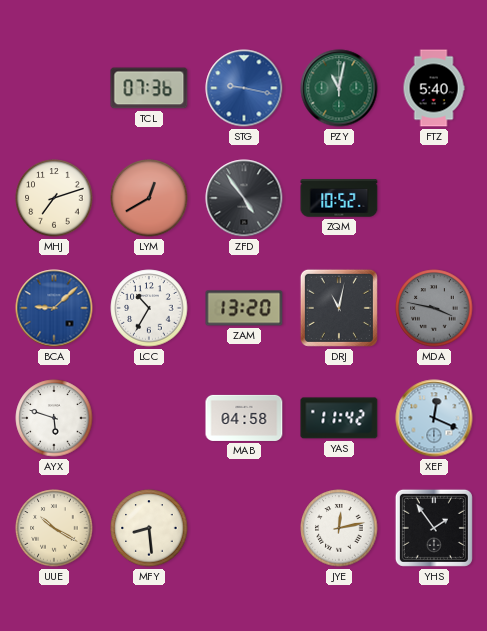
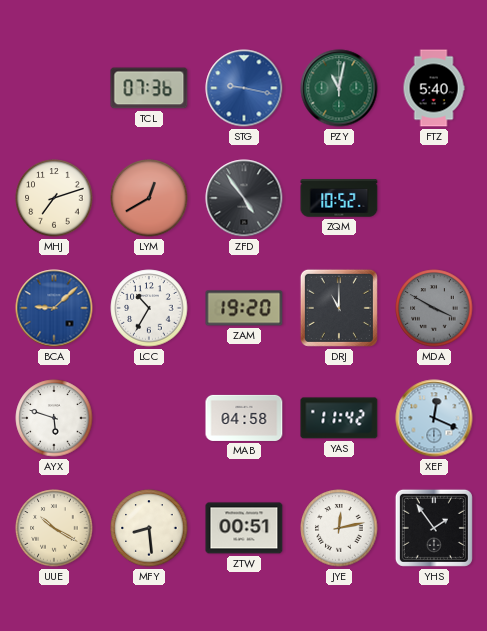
ZAM: 13:20 -> 19:20
DRJ: 11:02 -> 11:00
MDA: 3:47 -> 3:50
ZTW: none -> 00:51
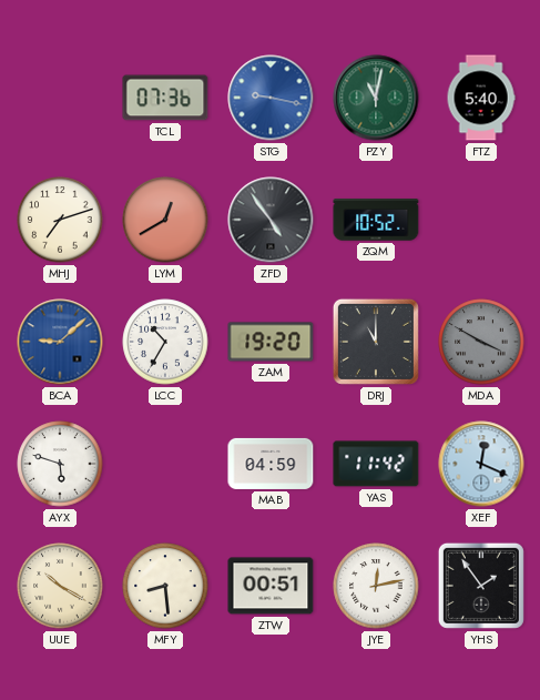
MAB: 04:58 -> 04:59
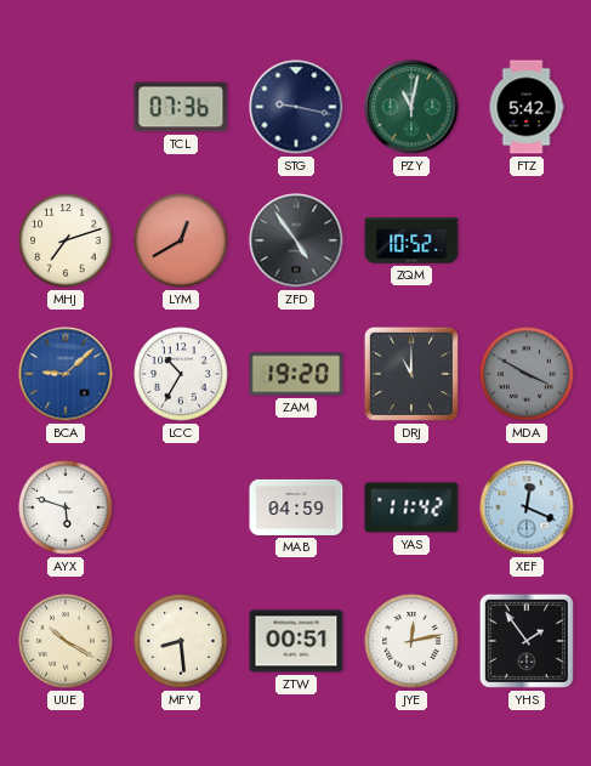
STG dial: blue -> navy
FTZ: 5:40 -> 5:42
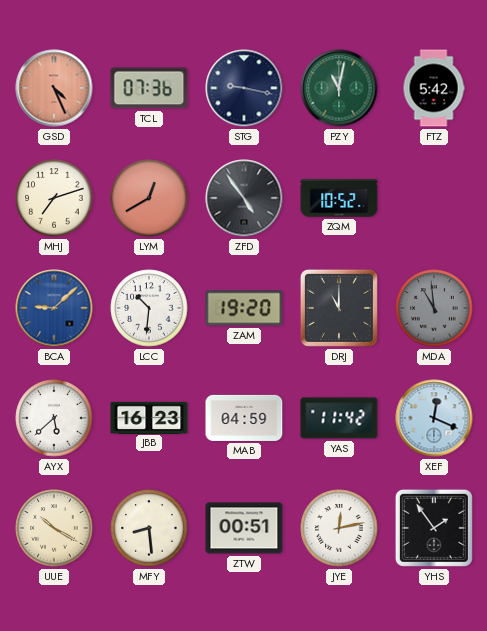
GSD: none -> 4:26
LCC: 10:35 -> 10:31
MDA: 3:50 -> 10:59
AYX: 5:48 -> 5:38
JBB: none -> 16:23
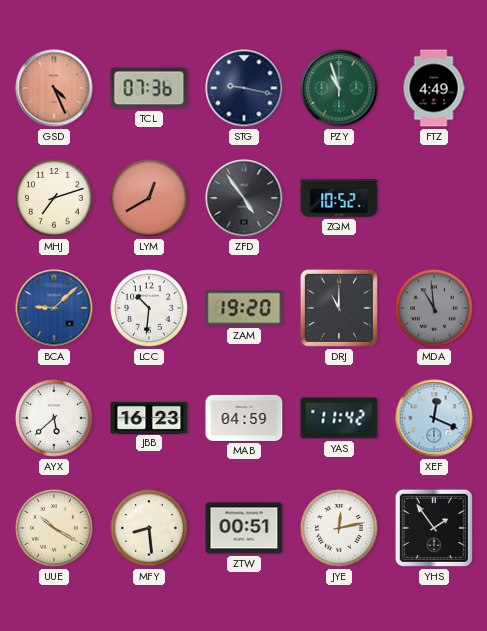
PZY: 11:02 -> 10:57
FTZ: 5:42 -> 4:49
